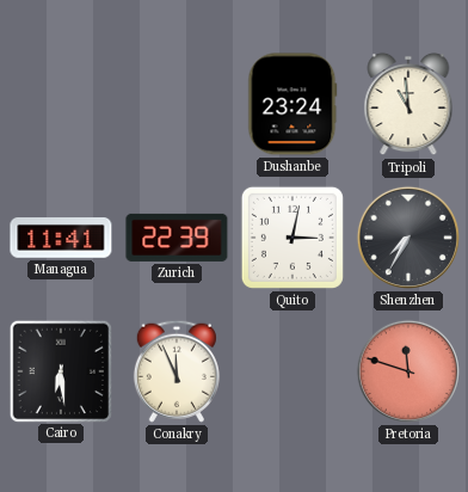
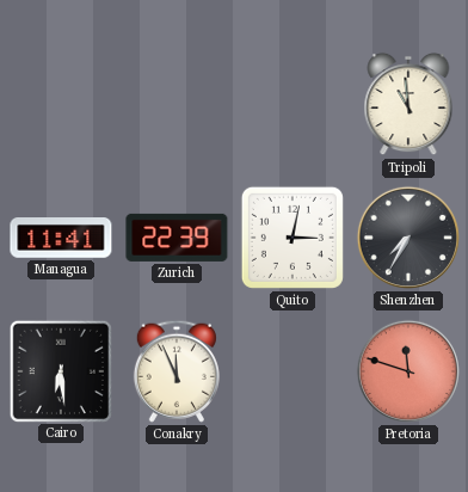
Dushanbe: 23:24 -> none
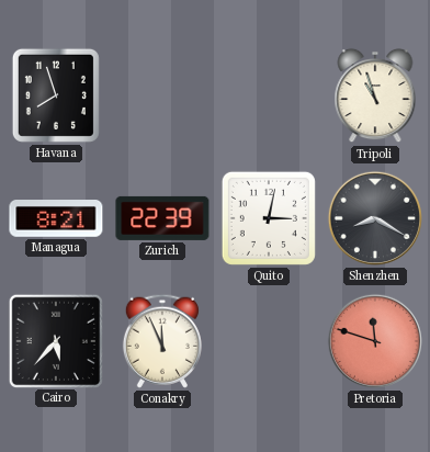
Havana: none -> 7:57
Tripoli: 10:59 -> 10:57
Managua: 11:41 -> 8:21
Shenzhen: 7:35 -> 8:20
Cairo: 6:29 -> 5:37
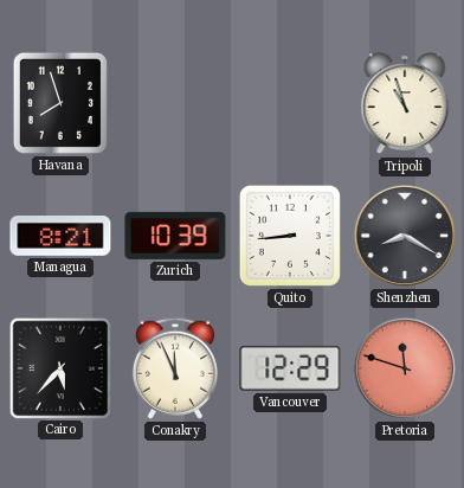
Zurich: 22:39 -> 10:39
Quito: 3:02 -> 8:44
Vancouver: none -> 12:29
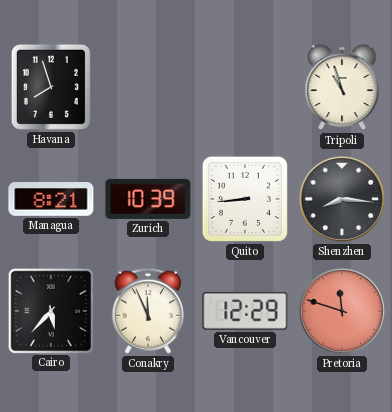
Shenzhen: 8:20 -> 8:16
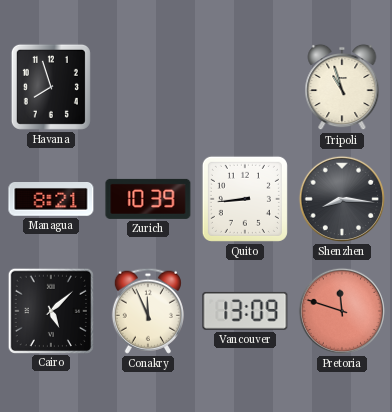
Cairo: 5:37 -> 5:08
Vancouver: 12:29 -> 13:09
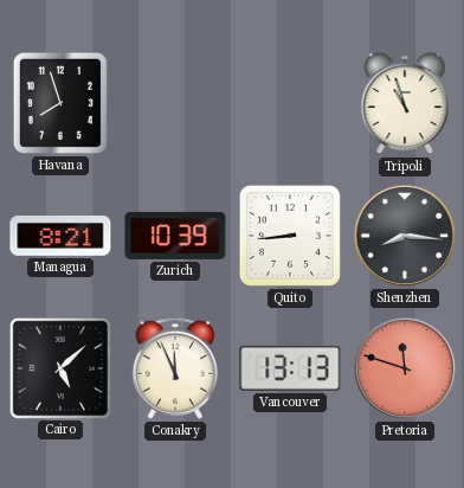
Vancouver: 13:09 -> 13:13
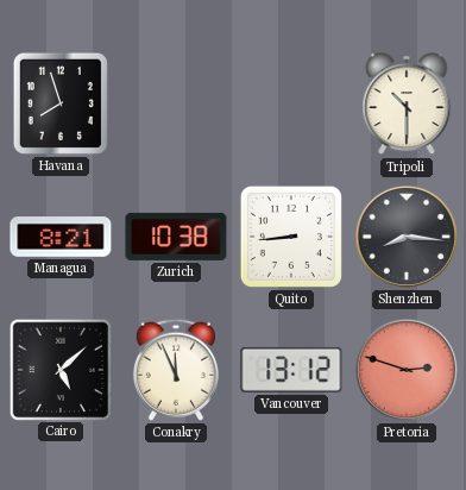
Tripoli: 10:57 -> 10:30
Zurich: 10:39 -> 10:38
Vancouver: 13:13 -> 13:12
Pretoria: 11:48 -> 2:48
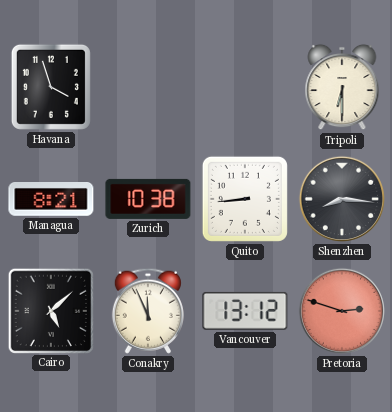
Havana: 7:57 -> 3:57
Tripoli: 10:30 -> 6:30
